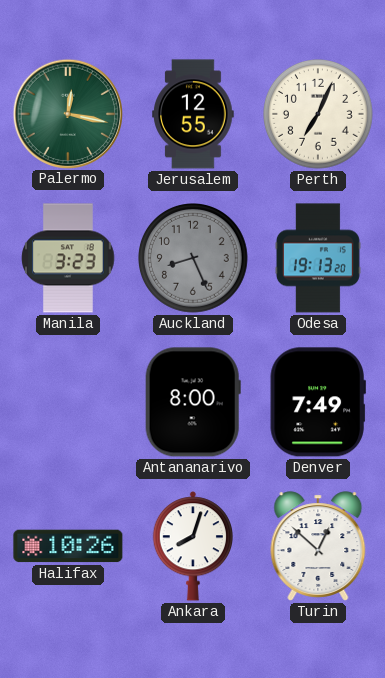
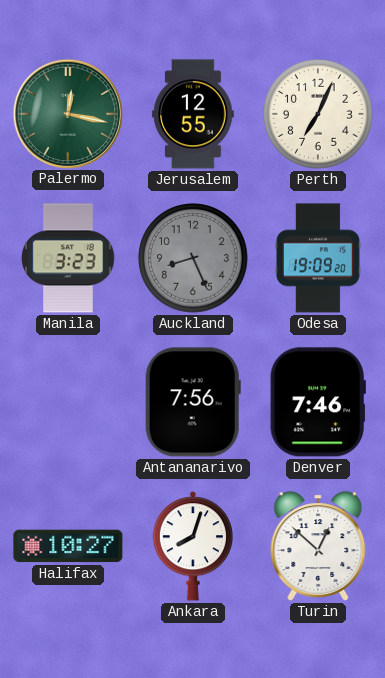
Odesa: 19:13 -> 19:09
Antananarivo: 8:00 -> 7:56
Denver: 7:49 -> 7:46
Halifax: 10:26 -> 10:27
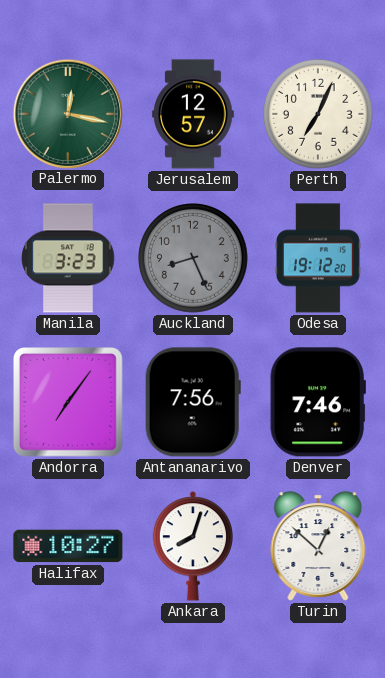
Jerusalem: 12:55 -> 12:57
Odesa: 19:09 -> 19:12
Andorra: none -> 7:06
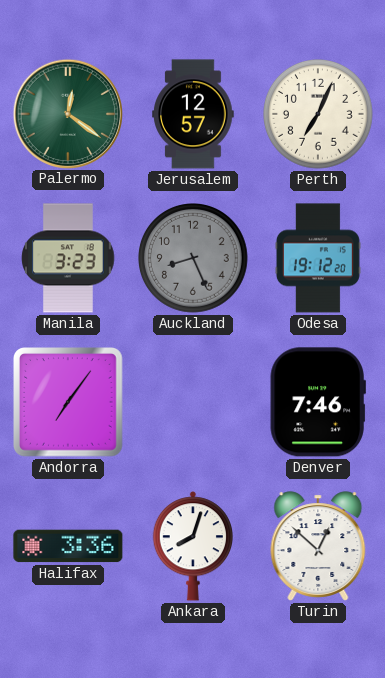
Palermo: 12:17 -> 12:21
Antananarivo: 7:56 -> none
Halifax: 10:27 -> 3:36
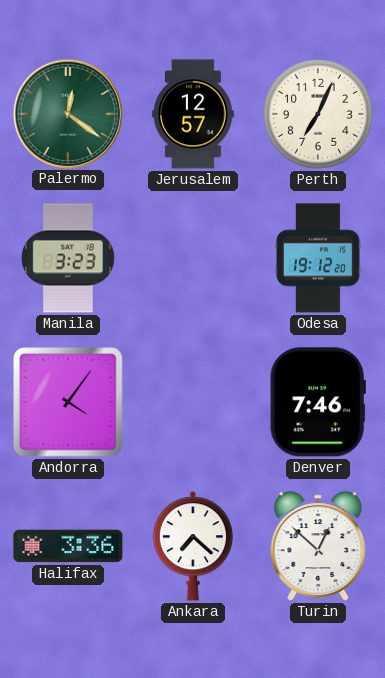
Auckland: 8:26 -> none
Andorra: 7:06 -> 4:06
Ankara: 8:03 -> 7:22
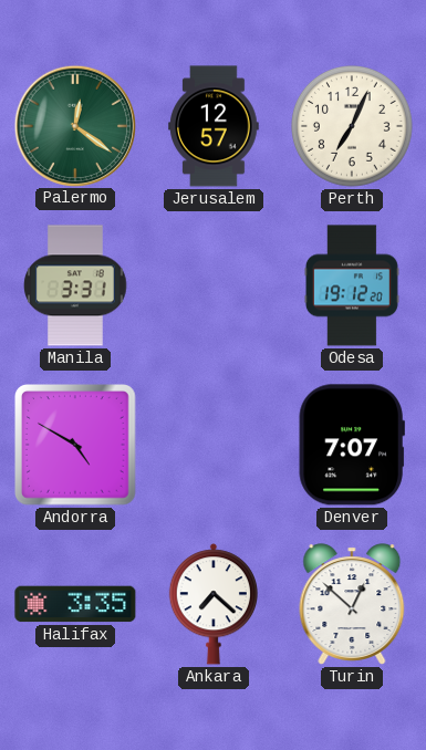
Manila: 3:23 -> 3:31
Andorra: 4:06 -> 4:50
Denver: 7:46 -> 7:07
Halifax: 3:36 -> 3:35
